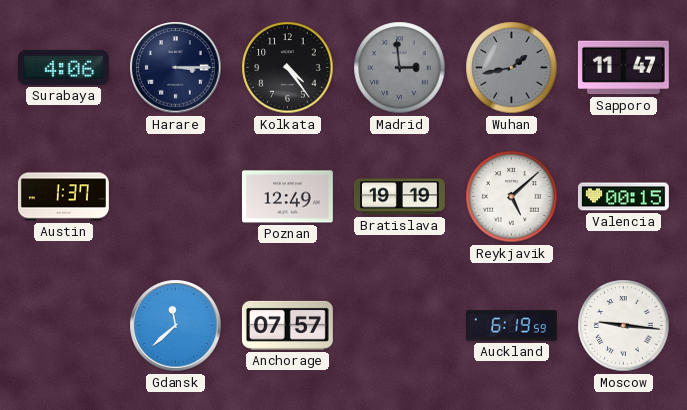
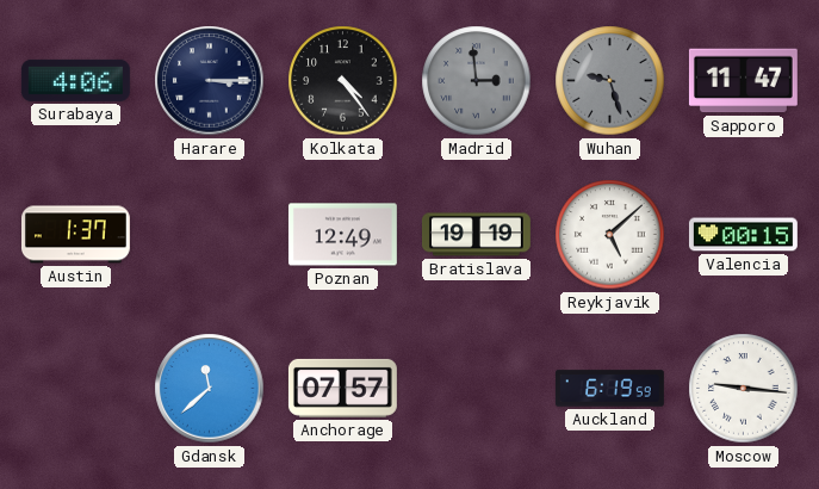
Wuhan: 1:43 -> 9:27
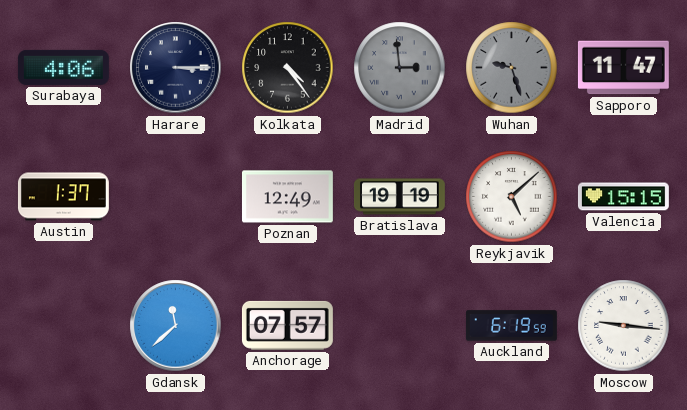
Valencia: 00:15 -> 15:15
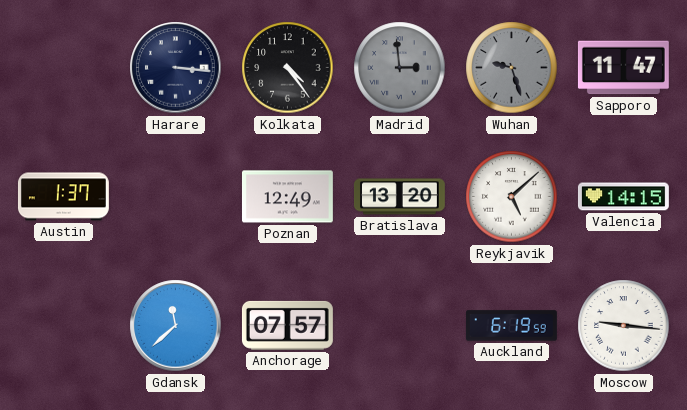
Surabaya: 4:06 -> none
Harare: 3:15 -> 3:16
Bratislava: 19:19 -> 13:20
Valencia: 15:15 -> 14:15
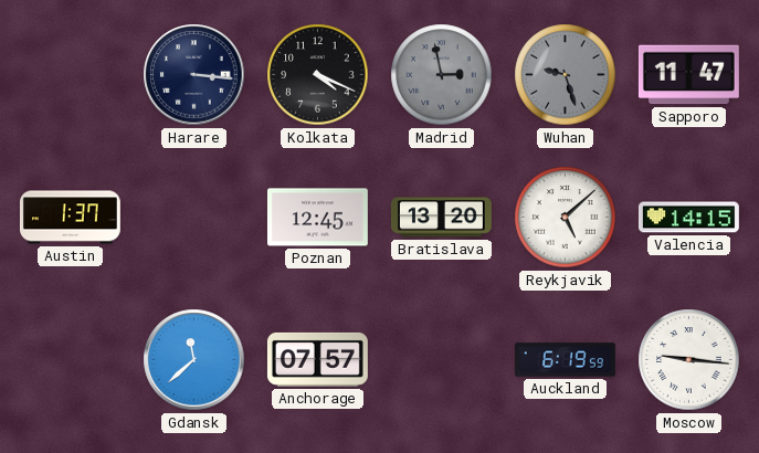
Kolkata: 4:24 -> 4:19
Madrid: 2:59 -> 2:58
Poznan: 12:49 -> 12:45
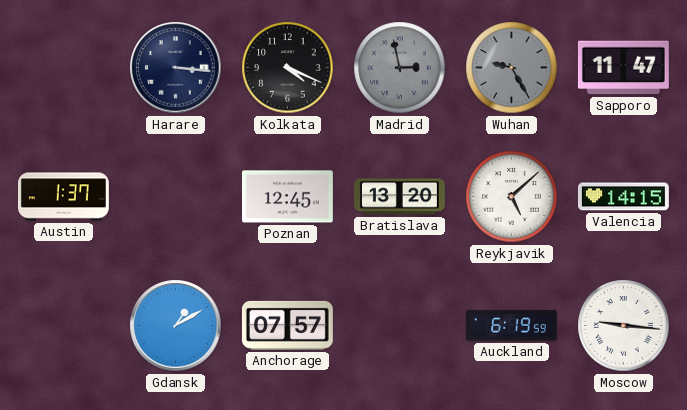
Wuhan: 9:27 -> 9:25
Gdansk: 11:38 -> 1:10
